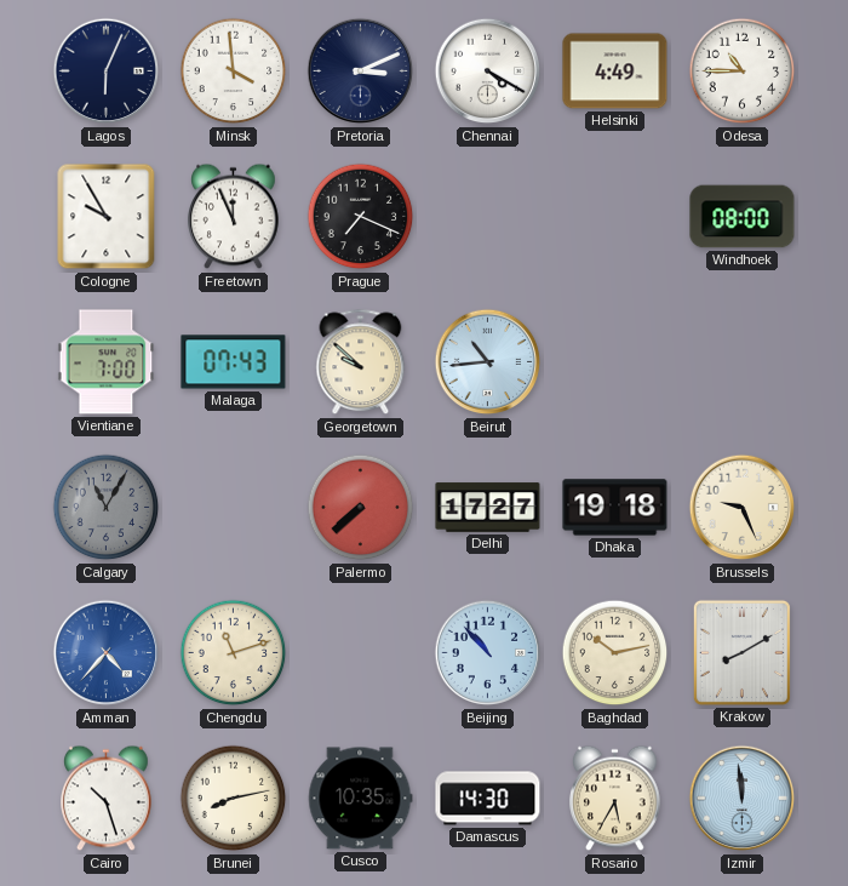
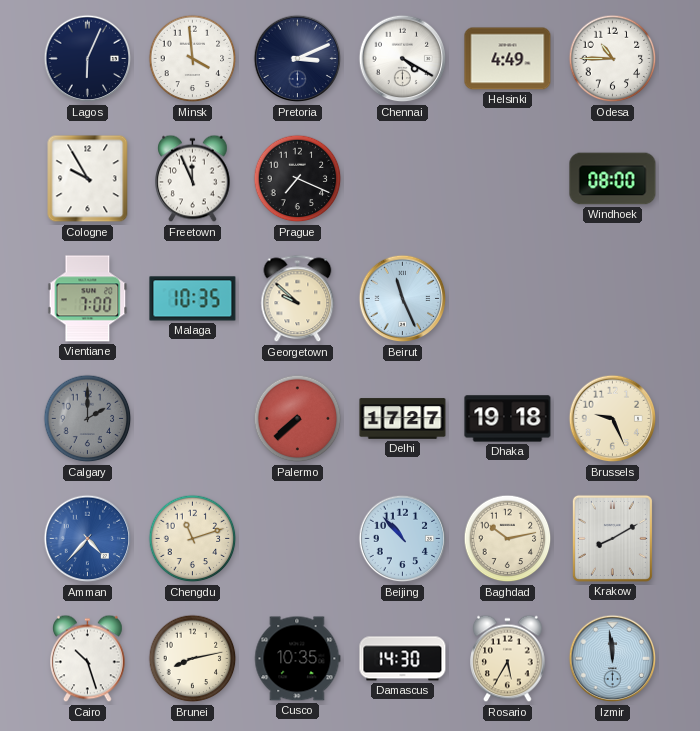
Malaga: 07:43 -> 10:35
Beirut: 10:44 -> 11:26
Calgary: 11:05 -> 2:00
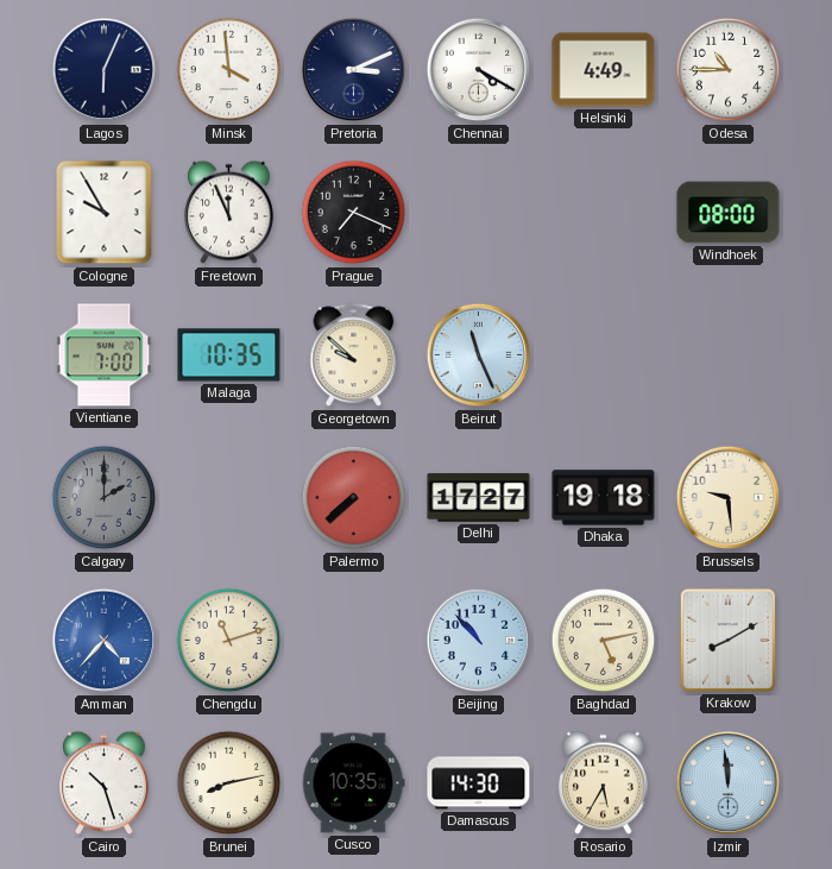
Brussels: 9:26 -> 9:29
Baghdad: 10:13 -> 5:13
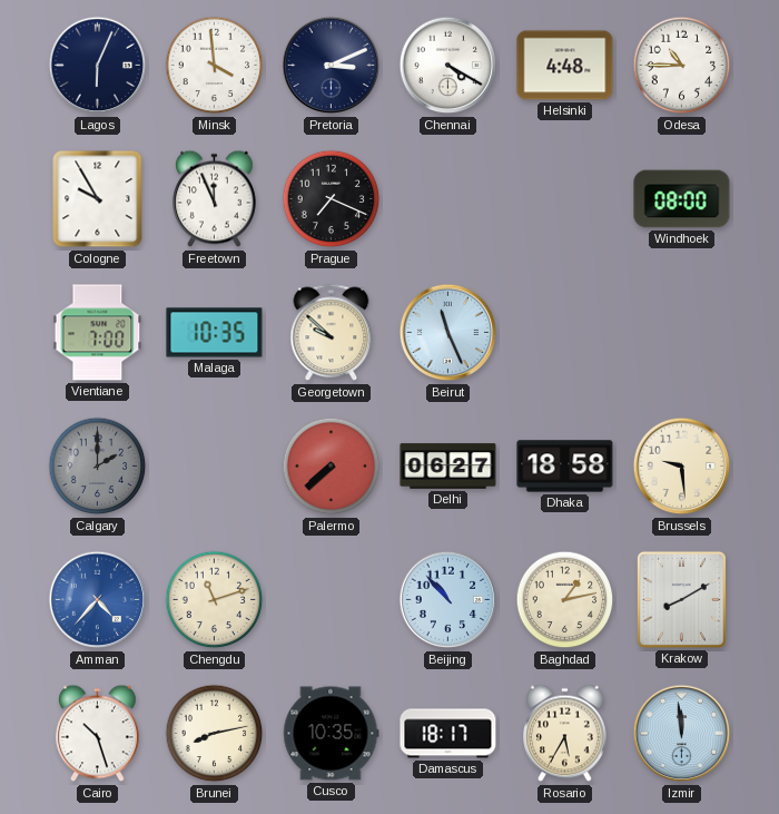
Helsinki: 4:49 -> 4:48
Delhi: 17:27 -> 06:27
Dhaka: 19:18 -> 18:58
Baghdad: 5:13 -> 1:13
Damascus: 14:30 -> 18:17
